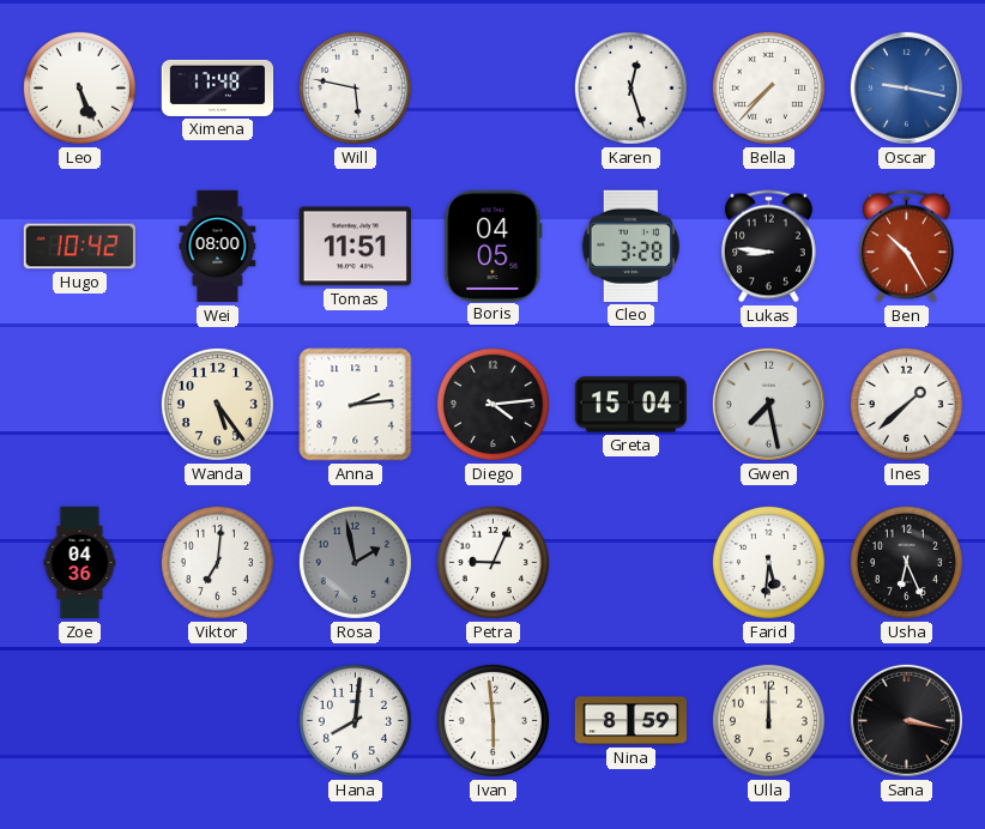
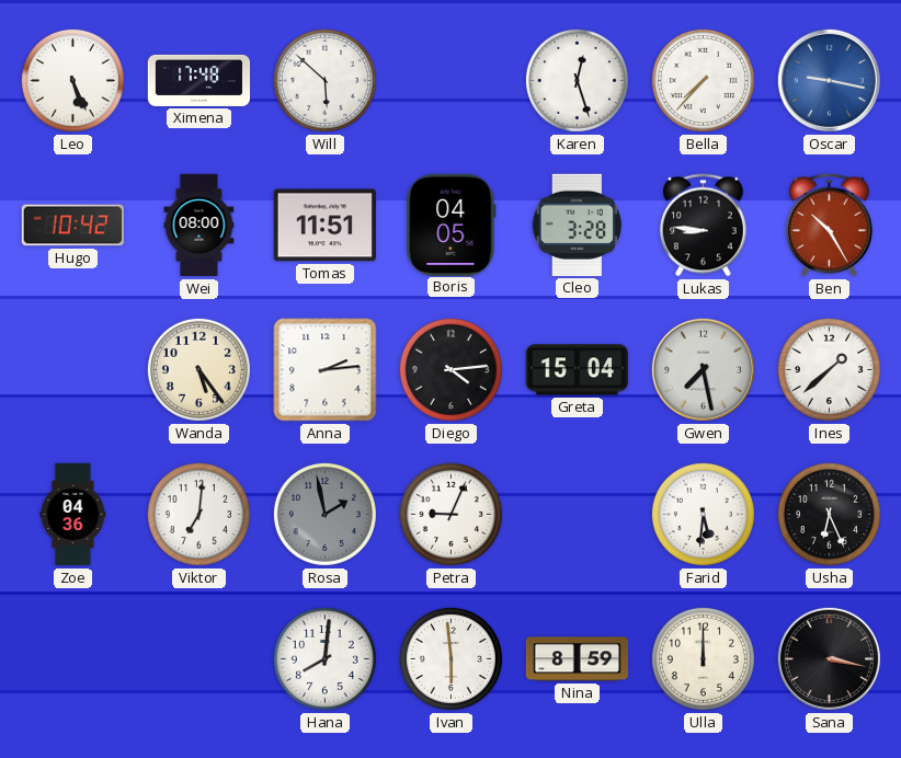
Will: 5:47 -> 5:52
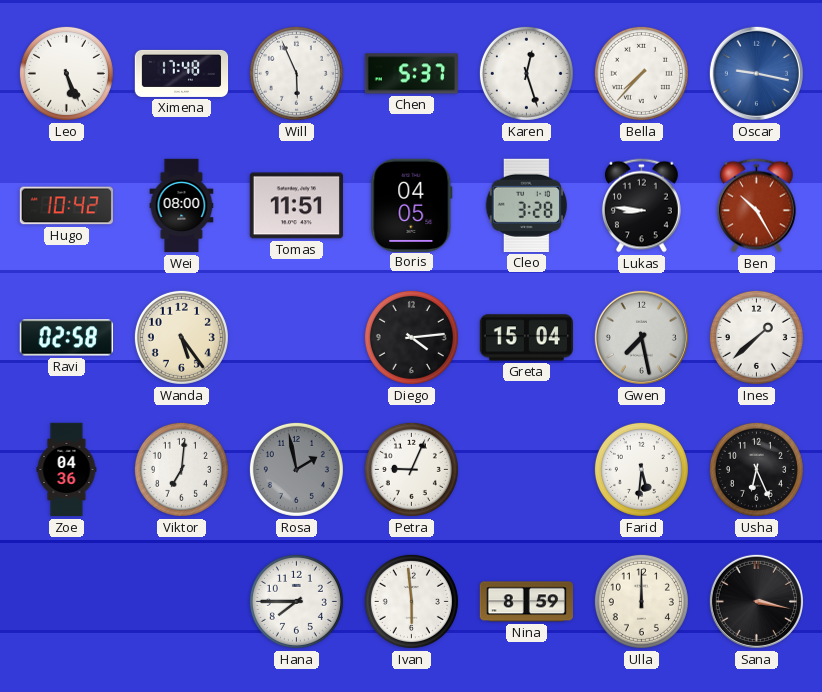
Will: 5:52 -> 5:56
Chen: none -> 5:37
Ravi: none -> 02:58
Anna: 2:14 -> none
Hana: 8:01 -> 7:45
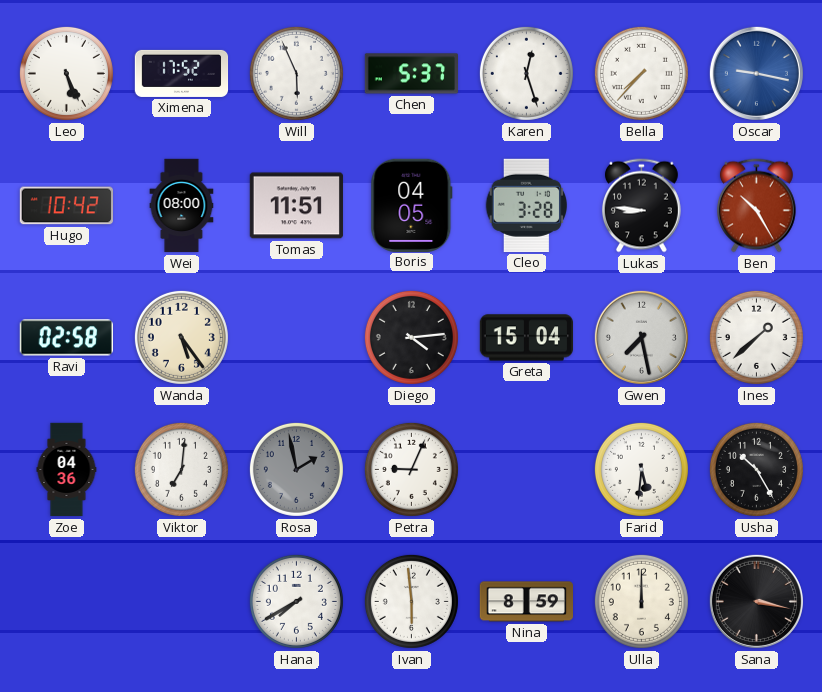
Ximena: 17:48 -> 17:52
Usha: 6:26 -> 10:25
Hana: 7:45 -> 7:40
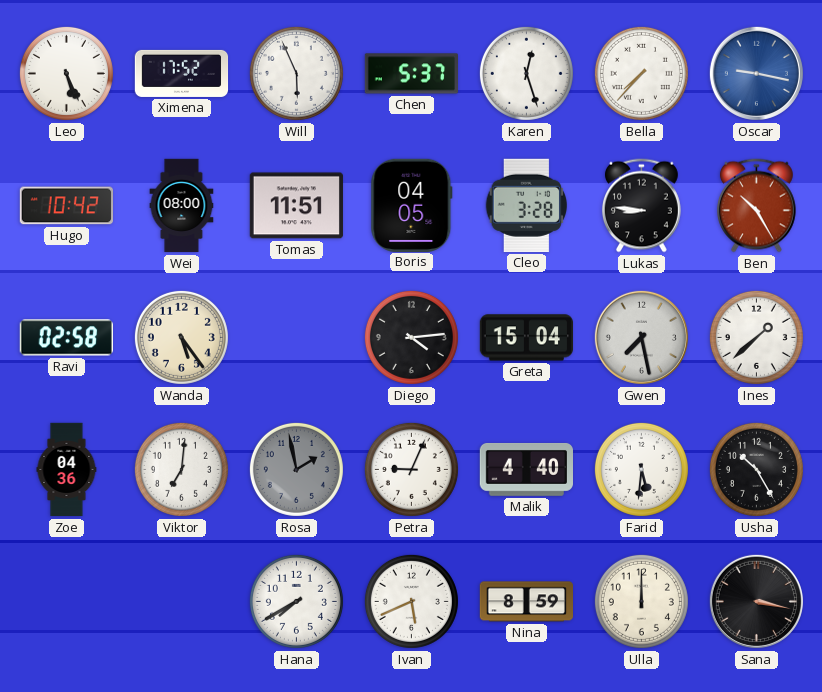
Malik: none -> 4:40
Ivan: 5:59 -> 5:41
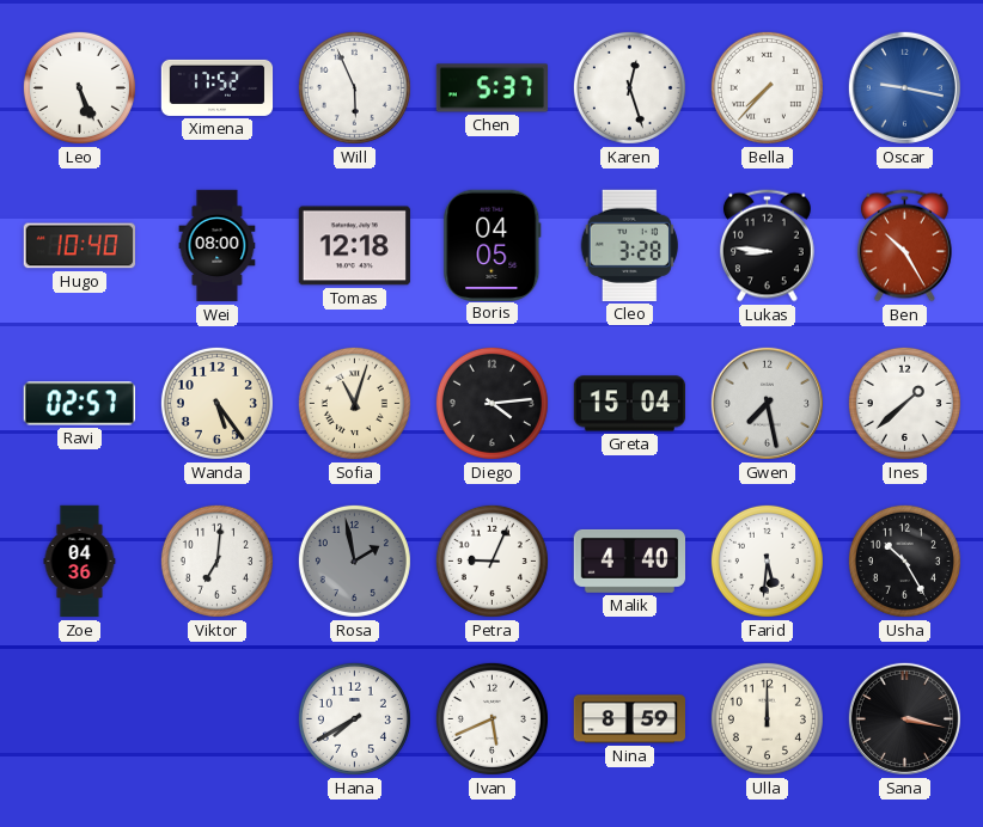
Hugo: 10:42 -> 10:40
Tomas: 11:51 -> 12:18
Ravi: 02:58 -> 02:57
Sofia: none -> 11:03
